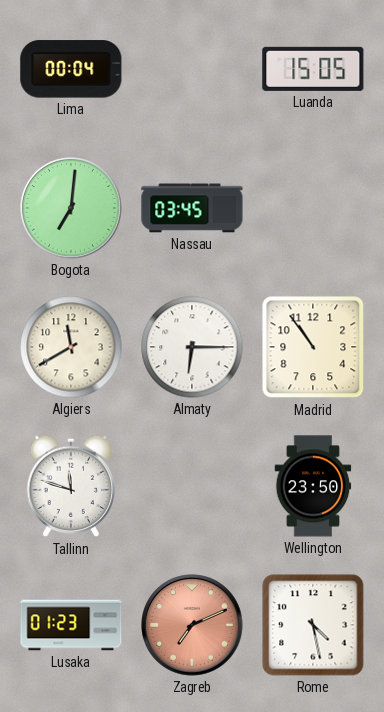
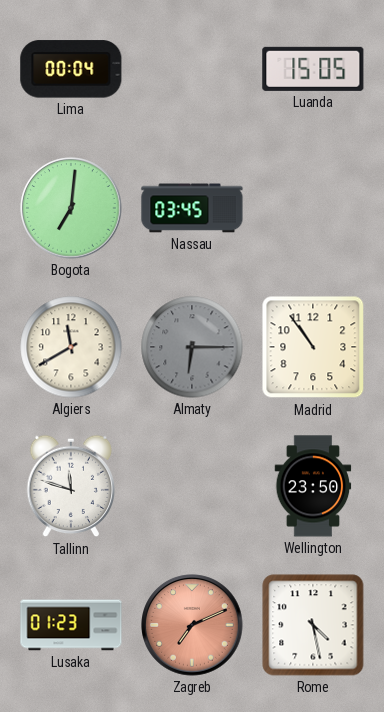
Almaty dial: white -> grey
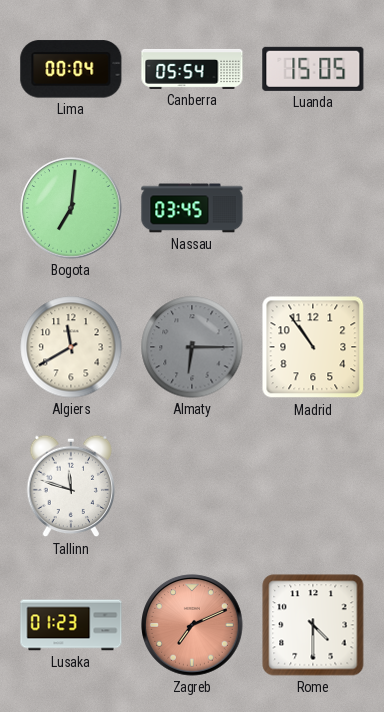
Canberra: none -> 05:54
Wellington: 23:50 -> none
Rome: 4:28 -> 4:30
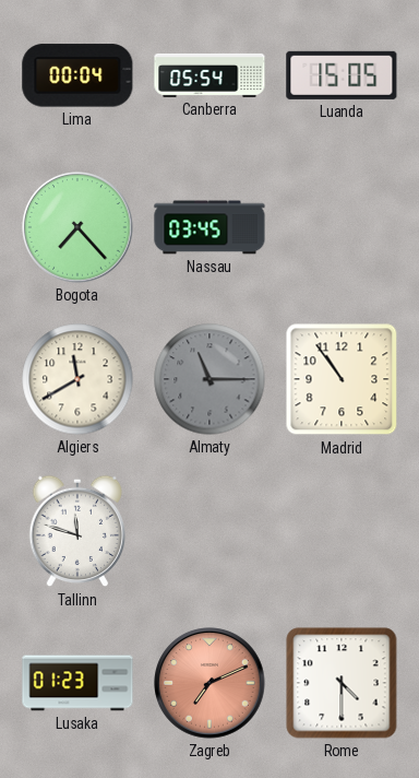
Bogota: 7:01 -> 7:23
Almaty: 6:15 -> 11:15
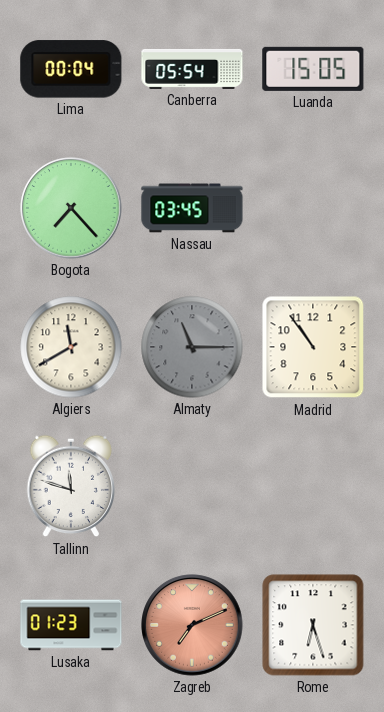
Rome: 4:30 -> 6:27
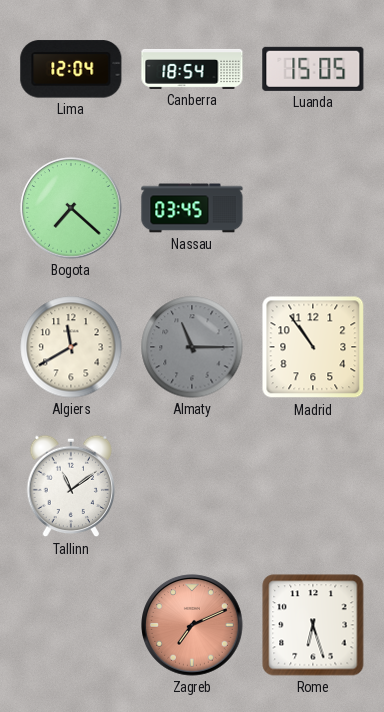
Lima: 00:04 -> 12:04
Canberra: 05:54 -> 18:54
Bogota: 7:23 -> 7:22
Tallinn: 11:48 -> 11:09
Lusaka: 01:23 -> none
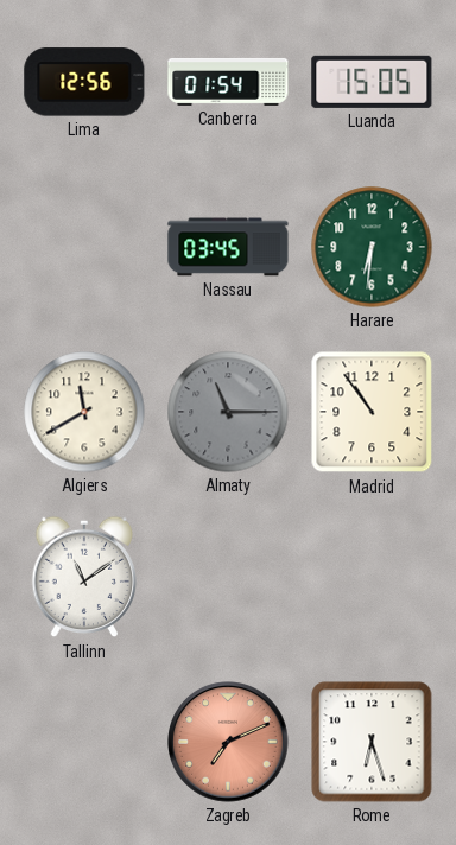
Lima: 12:04 -> 12:56
Canberra: 18:54 -> 01:54
Bogota: 7:22 -> none
Harare: none -> 6:31
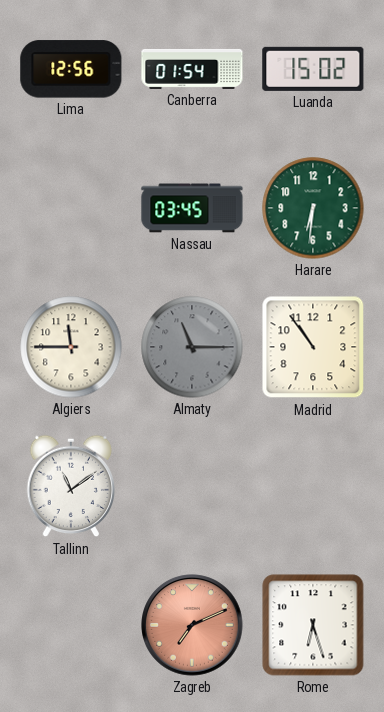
Luanda: 15:05 -> 15:02
Algiers: 11:40 -> 11:45
